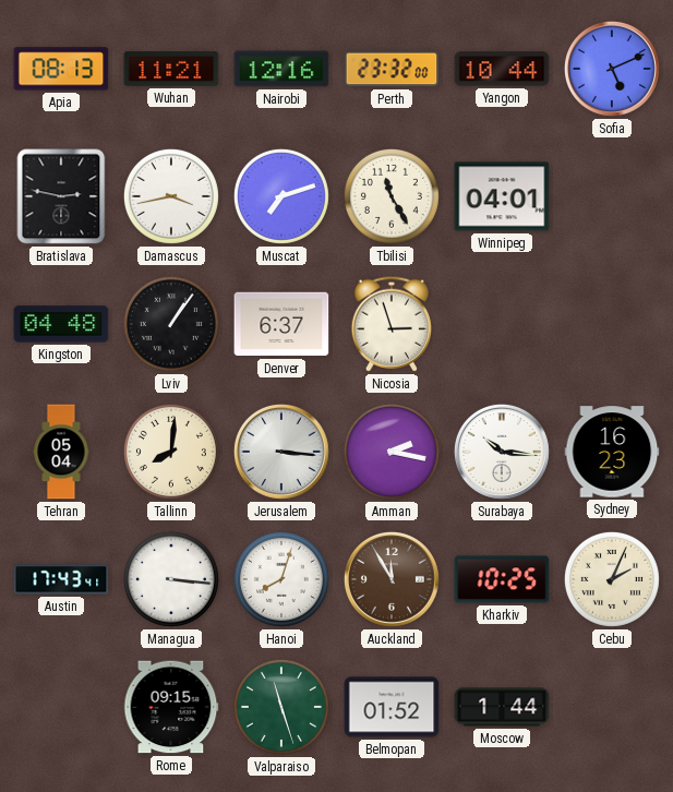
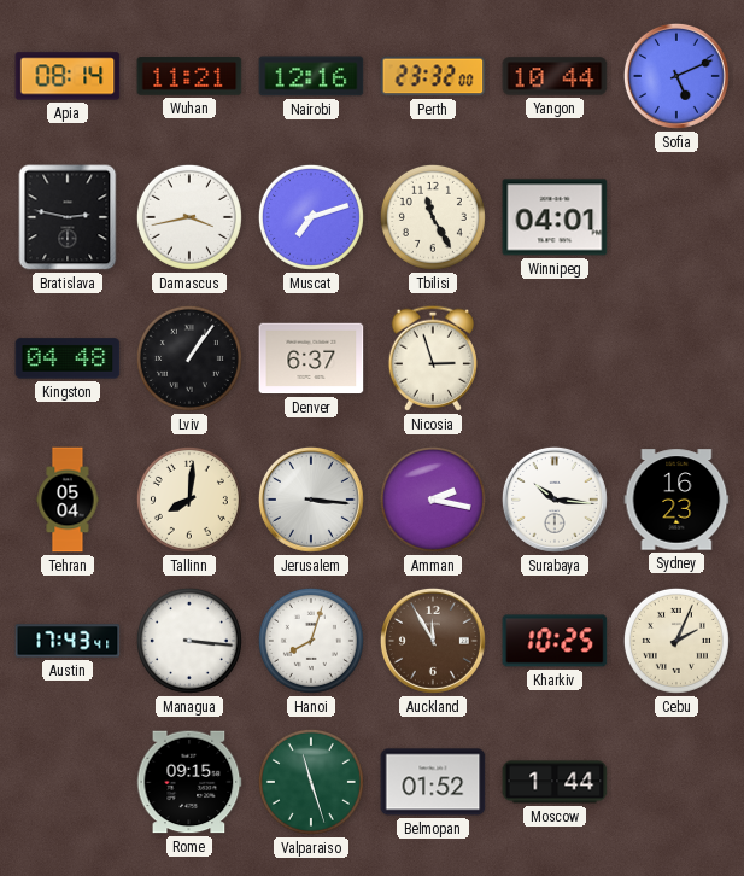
Apia: 08:13 -> 08:14
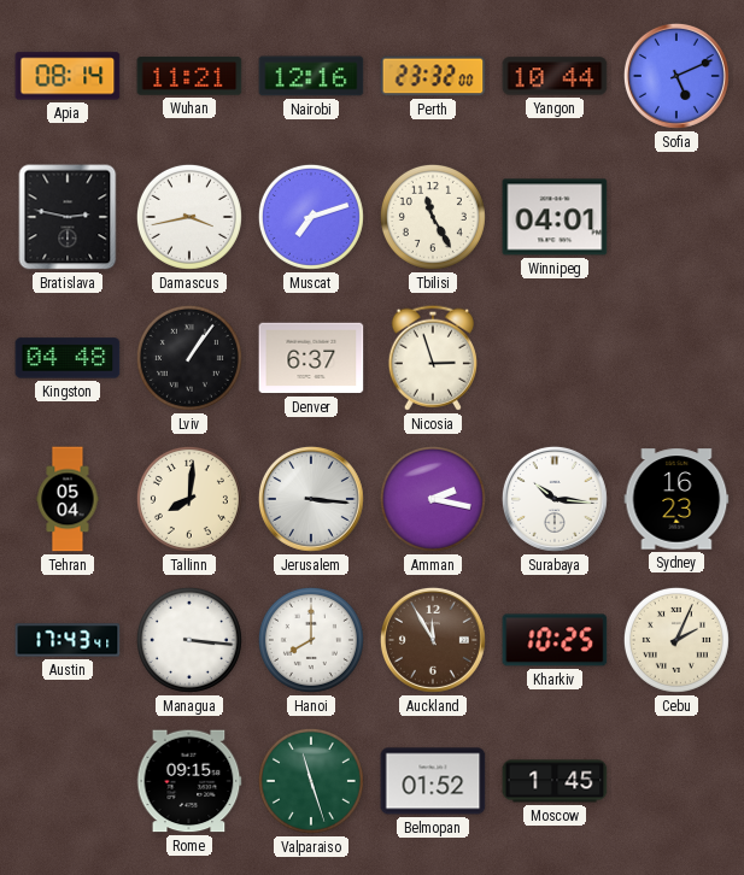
Hanoi: 8:03 -> 8:00
Moscow: 1:44 -> 1:45
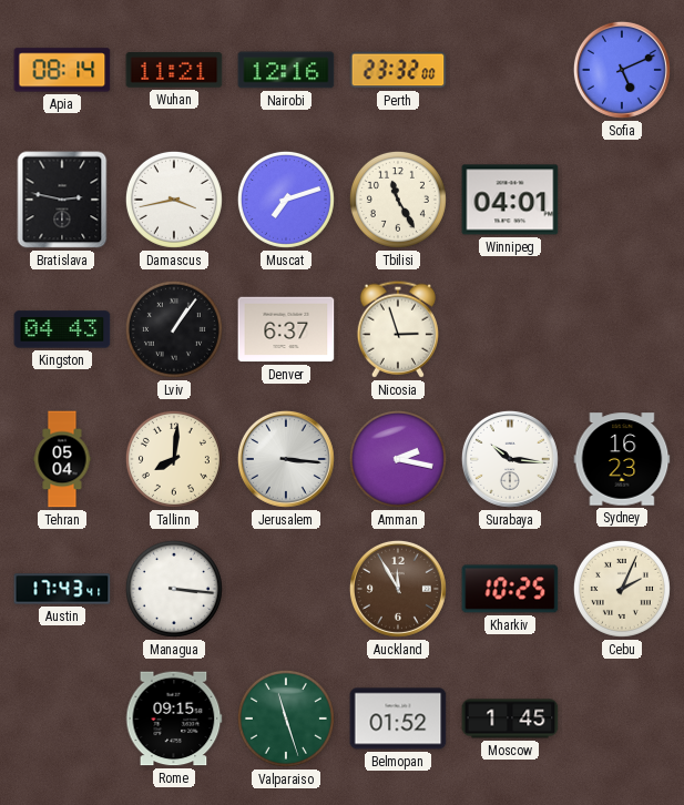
Yangon: 10:44 -> none
Kingston: 04:48 -> 04:43
Hanoi: 8:00 -> none
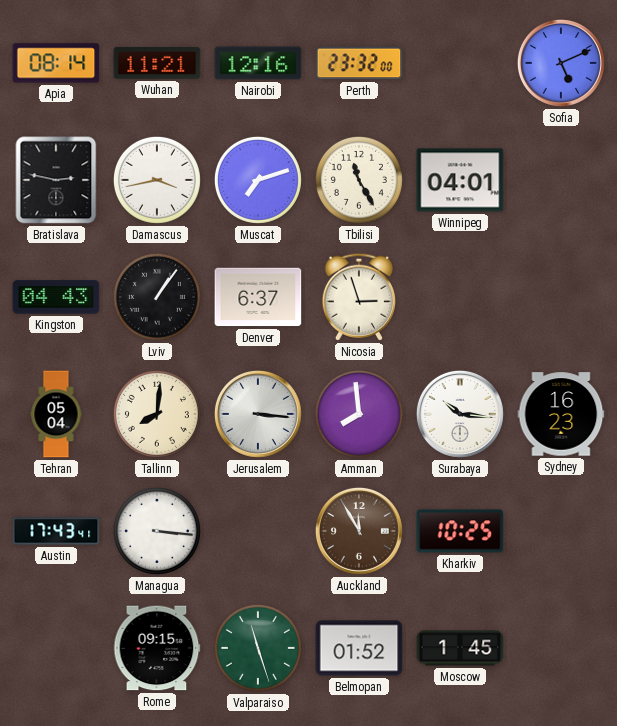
Amman: 2:17 -> 7:59
Cebu: 2:04 -> none
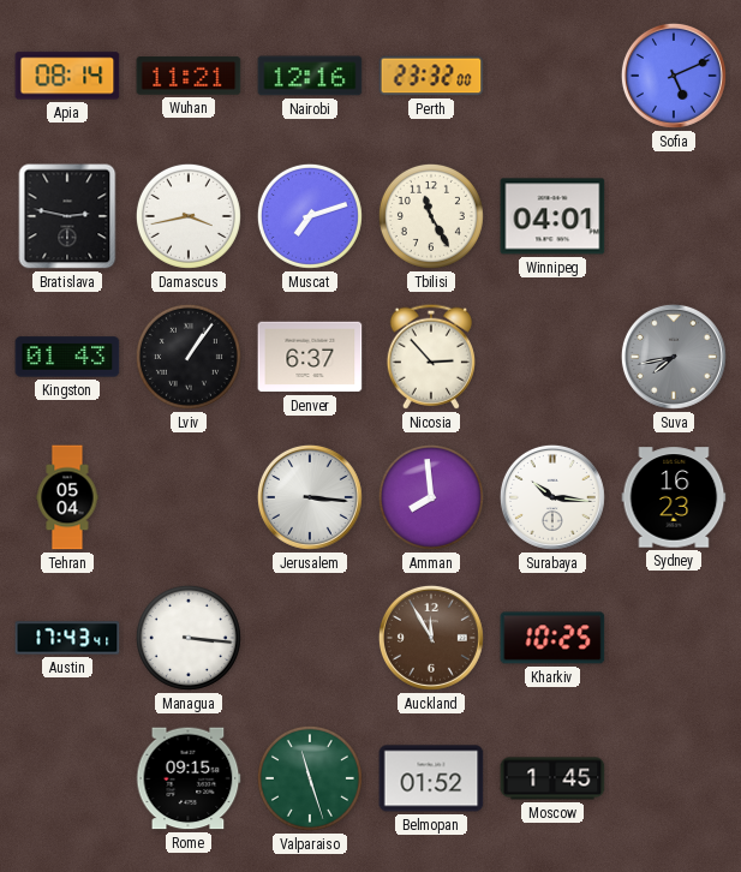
Kingston: 04:43 -> 01:43
Nicosia: 2:57 -> 2:53
Suva: none -> 7:43
Tallinn: 8:01 -> none
